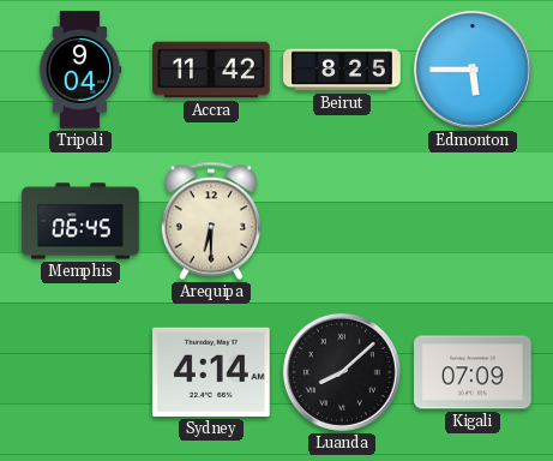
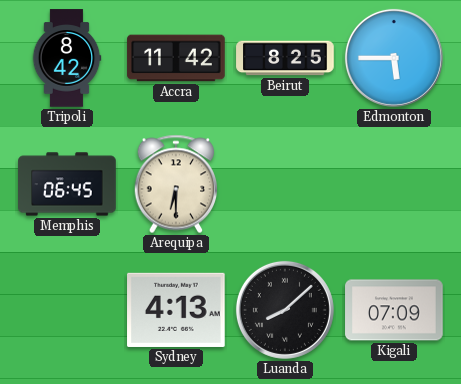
Tripoli: 9:04 -> 8:42
Sydney: 4:14 -> 4:13
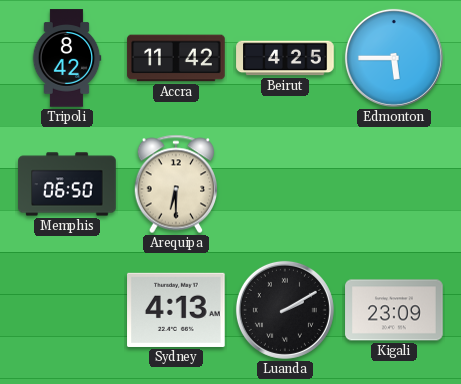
Beirut: 8:25 -> 4:25
Memphis: 06:45 -> 06:50
Luanda: 8:08 -> 2:10
Kigali: 07:09 -> 23:09
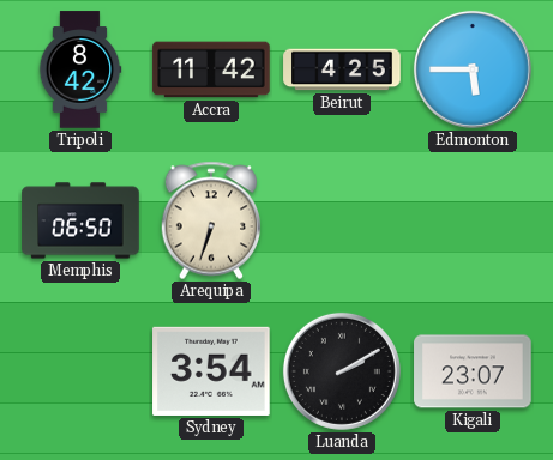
Arequipa: 6:30 -> 6:33
Sydney: 4:13 -> 3:54
Kigali: 23:09 -> 23:07
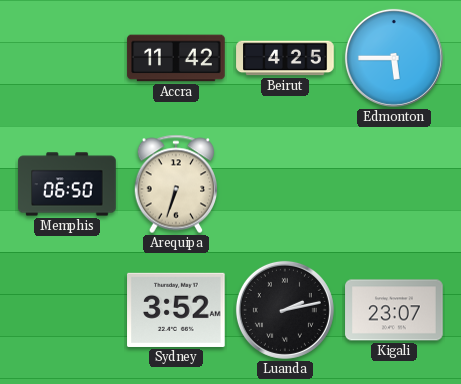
Tripoli: 8:42 -> none
Sydney: 3:54 -> 3:52
Luanda: 2:10 -> 2:13
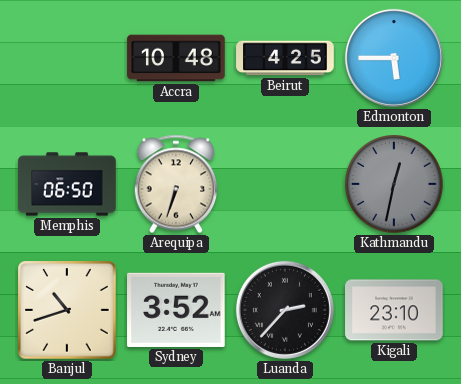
Accra: 11:42 -> 10:48
Kathmandu: none -> 12:32
Banjul: none -> 10:42
Luanda: 2:13 -> 2:37
Kigali: 23:07 -> 23:10
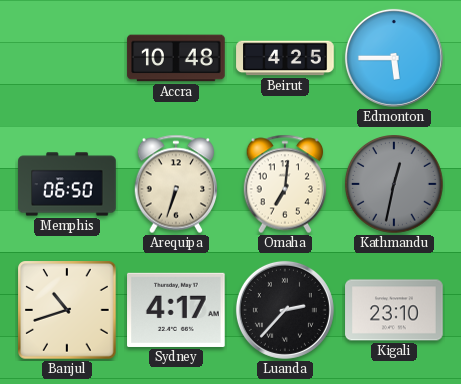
Omaha: none -> 7:01
Sydney: 3:52 -> 4:17
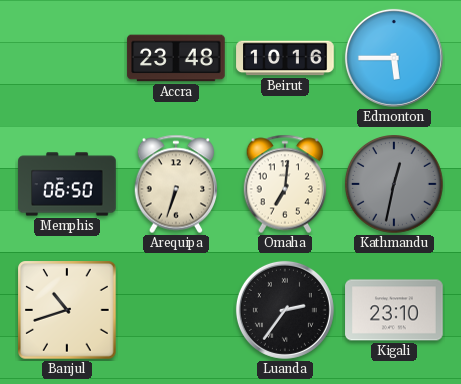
Accra: 10:48 -> 23:48
Beirut: 4:25 -> 10:16
Sydney: 4:17 -> none
Luanda: 2:37 -> 2:36
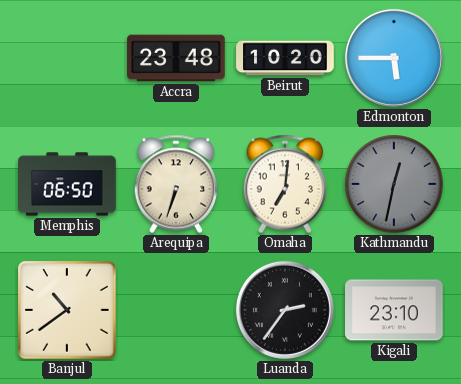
Beirut: 10:16 -> 10:20
Banjul: 10:42 -> 10:39
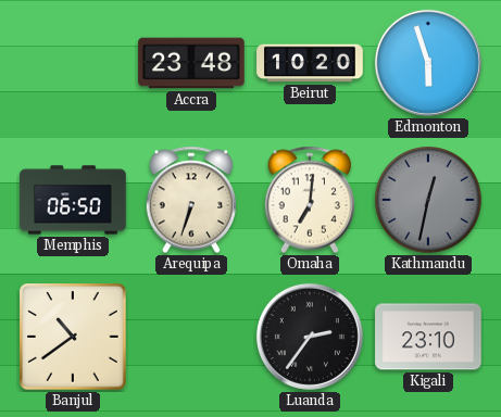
Edmonton: 5:45 -> 5:57
